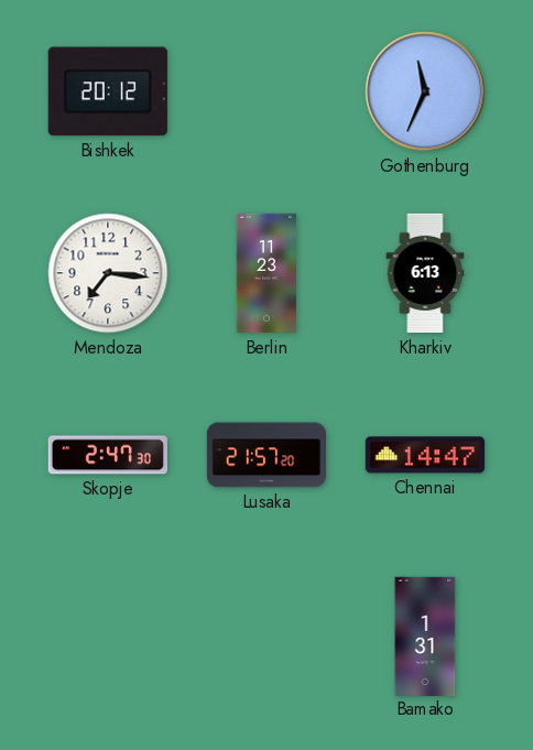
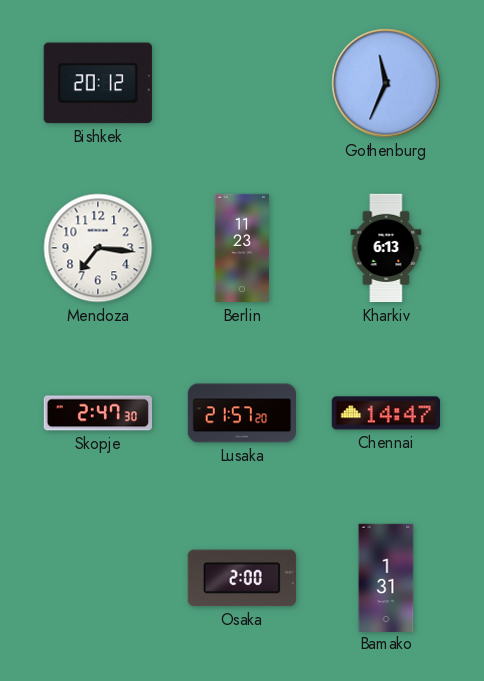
Osaka: none -> 2:00
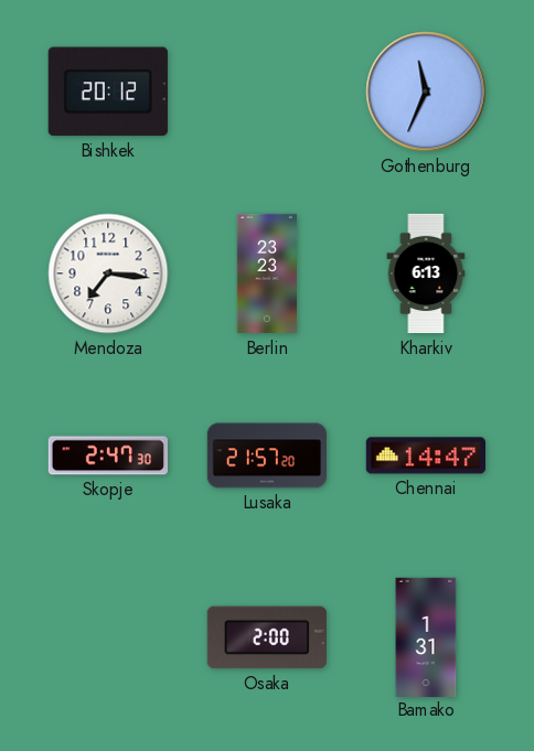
Berlin: 11:23 -> 23:23
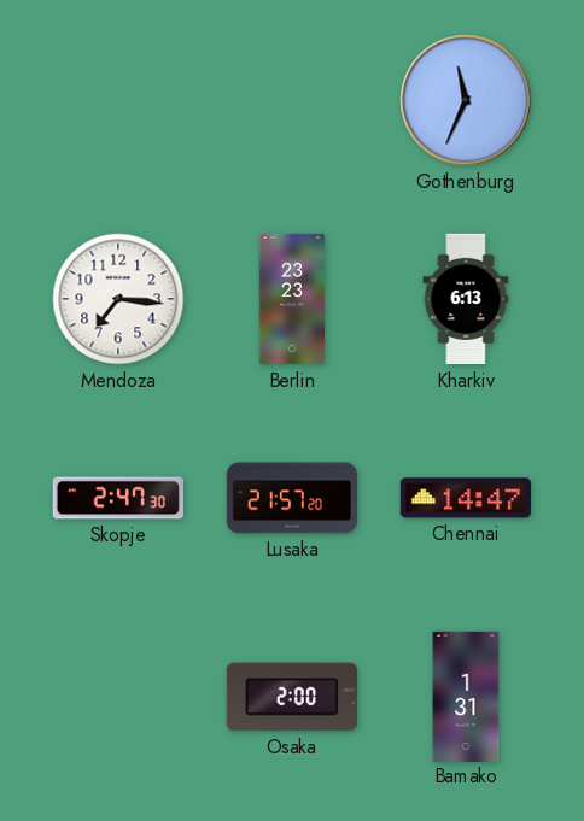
Bishkek: 20:12 -> none
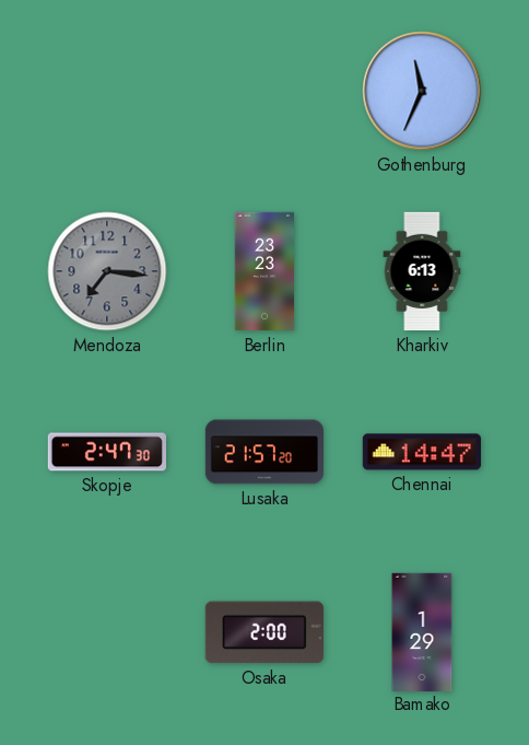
Mendoza dial: white -> grey
Bamako: 1:31 -> 1:29
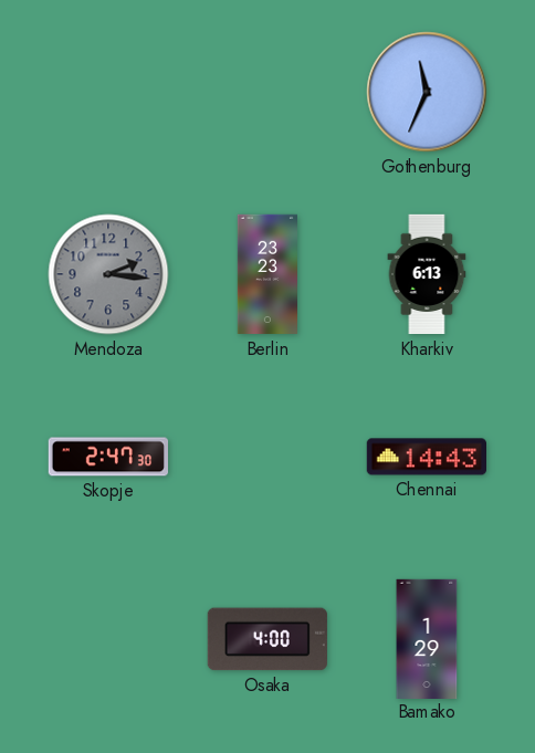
Mendoza: 7:16 -> 2:16
Lusaka: 21:57 -> none
Chennai: 14:47 -> 14:43
Osaka: 2:00 -> 4:00
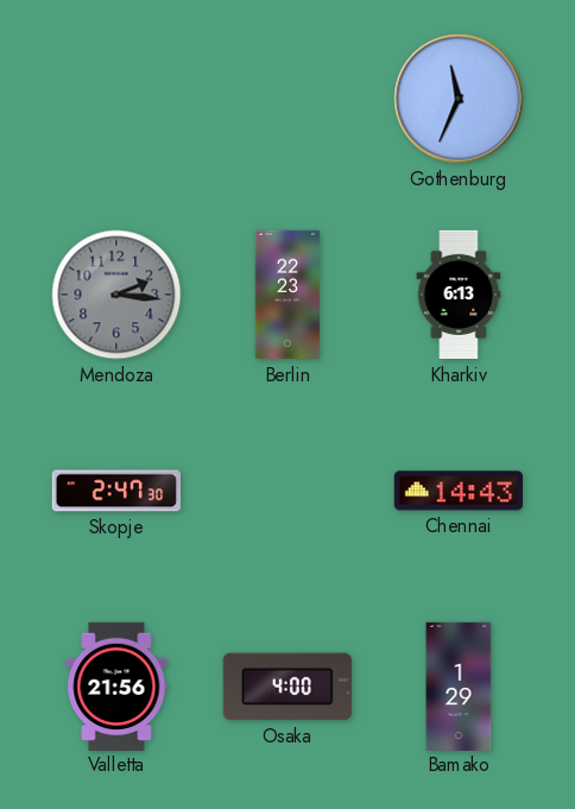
Berlin: 23:23 -> 22:23
Valletta: none -> 21:56
